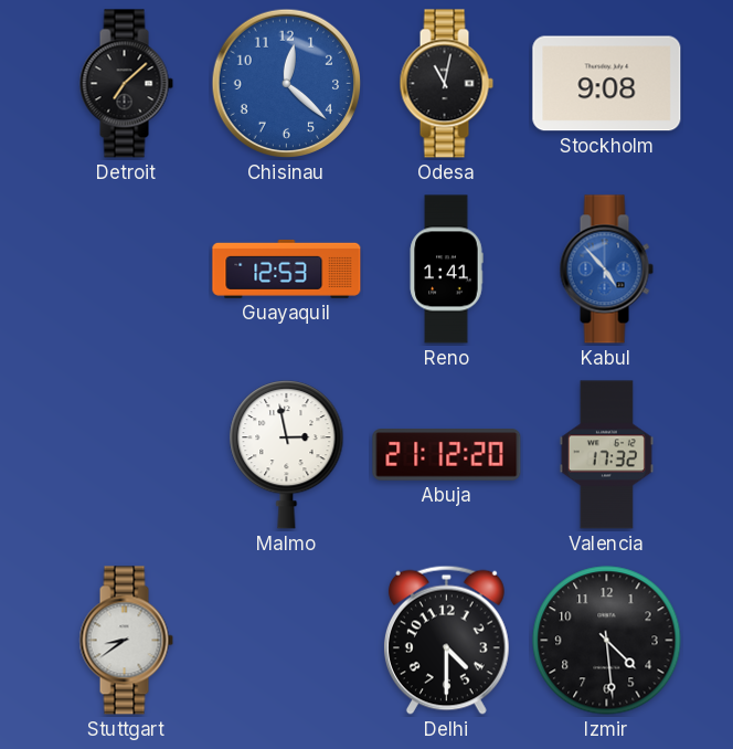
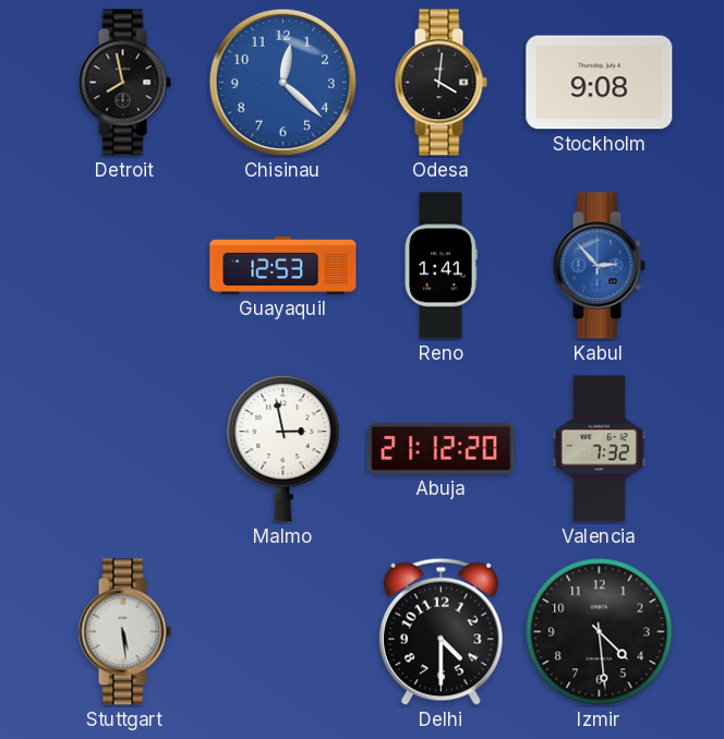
Detroit: 7:08 -> 7:58
Odesa: 11:02 -> 4:01
Kabul: 4:53 -> 2:53
Valencia: 17:32 -> 7:32
Stuttgart: 8:39 -> 5:29
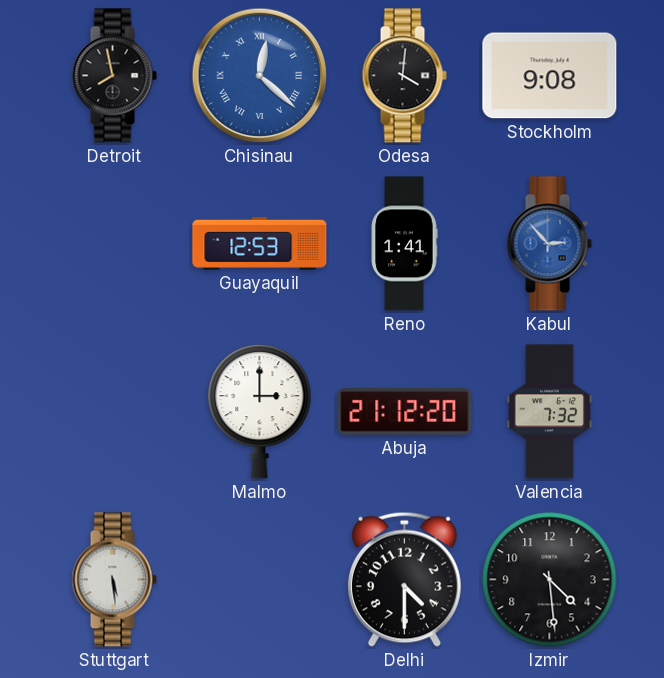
Chisinau numerals: Arabic -> Roman
Malmo: 2:58 -> 3:00
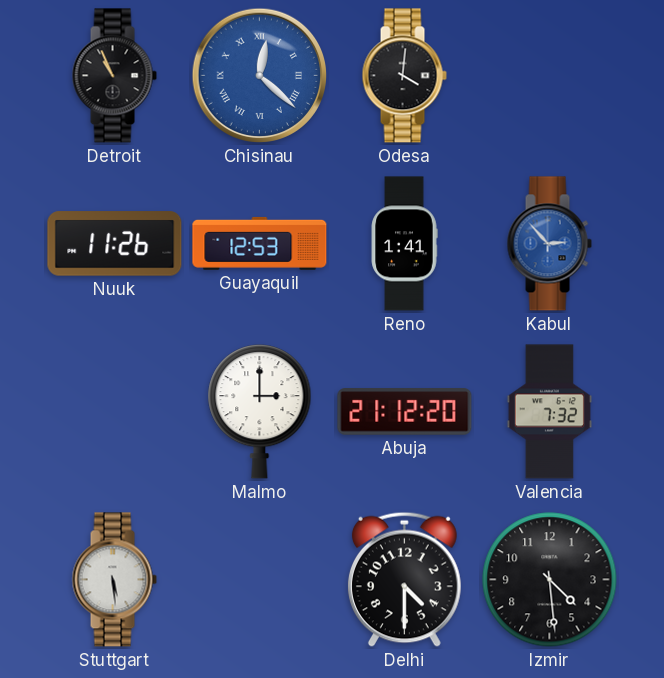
Detroit: 7:58 -> 10:56
Stockholm: 9:08 -> none
Nuuk: none -> 11:26
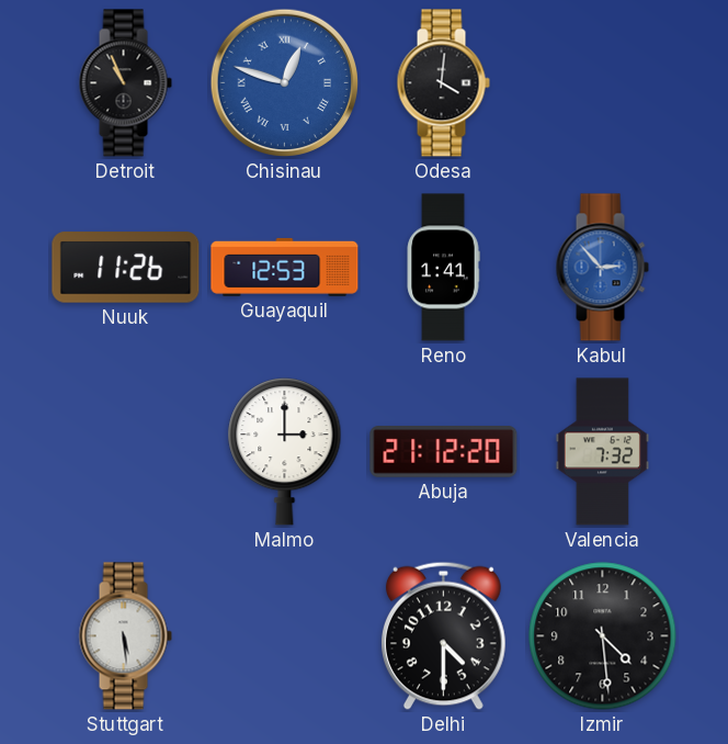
Chisinau: 12:22 -> 12:48
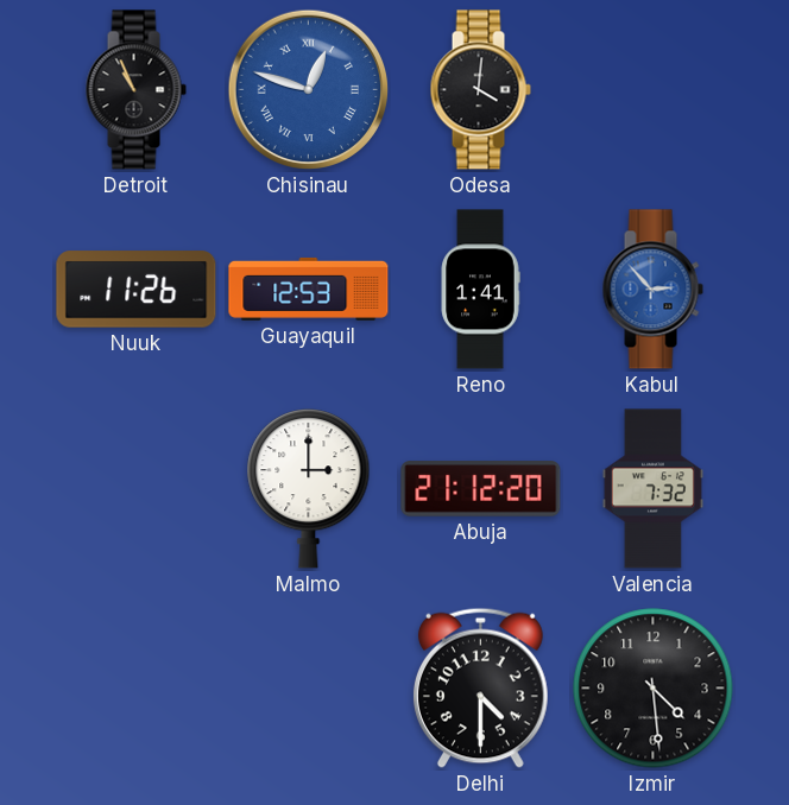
Stuttgart: 5:29 -> none
